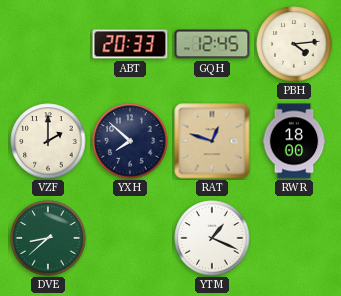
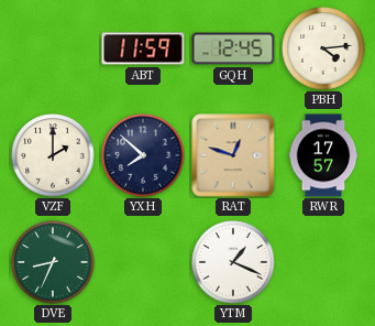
ABT: 20:33 -> 11:59
RWR: 18:00 -> 17:57
DVE: 8:38 -> 8:34
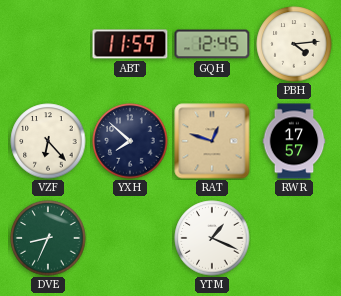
VZF: 2:00 -> 6:23
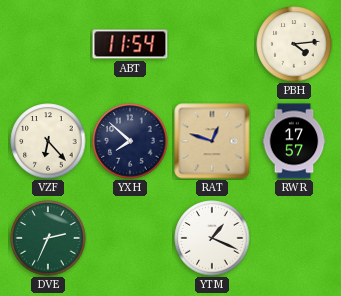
ABT: 11:59 -> 11:54
GQH: 12:45 -> none
DVE: 8:34 -> 2:34
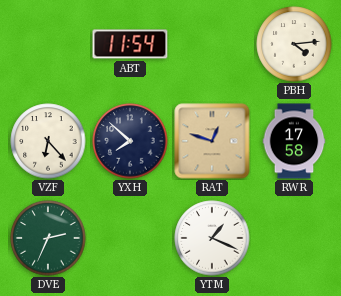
RWR: 17:57 -> 17:58
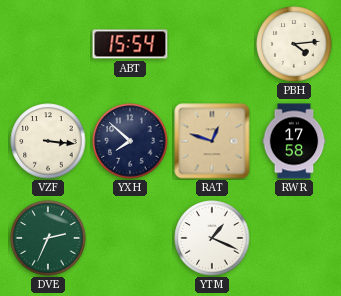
ABT: 11:54 -> 15:54
VZF: 6:23 -> 3:16
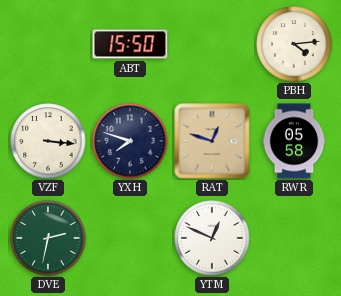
ABT: 15:54 -> 15:50
YXH: 7:52 -> 7:48
RWR: 17:58 -> 05:58
DVE: 2:34 -> 2:32
YTM: 1:19 -> 12:49
